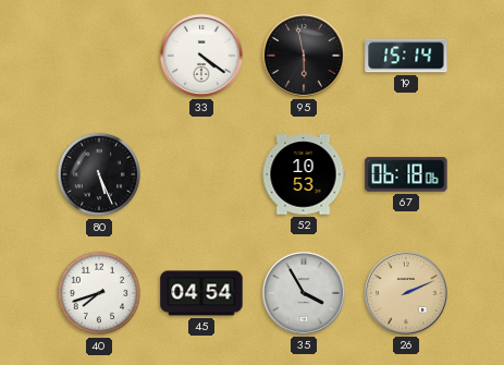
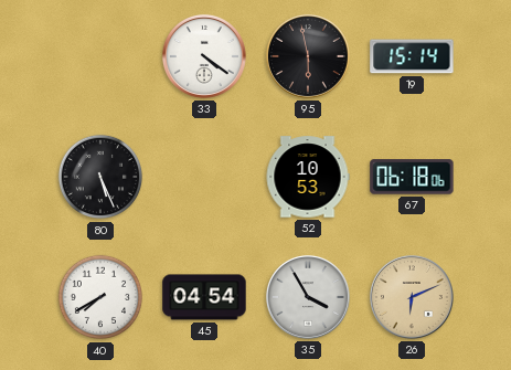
40: 7:42 -> 7:40
26: 2:11 -> 6:11
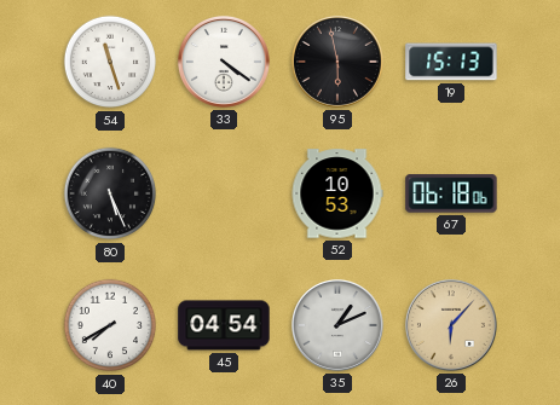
54: none -> 11:27
19: 15:14 -> 15:13
35: 3:55 -> 1:11
26: 6:11 -> 6:07
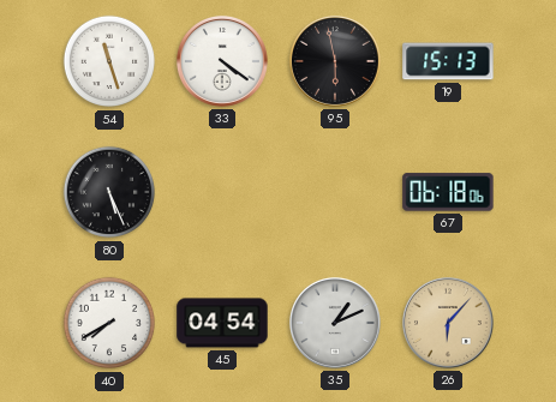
52: 10:53 -> none
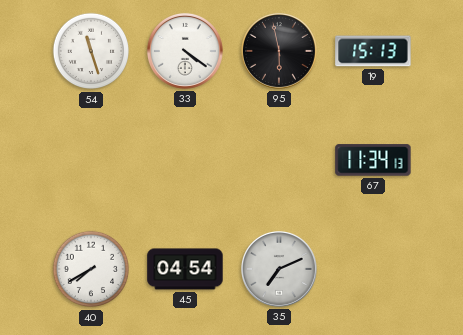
80: 5:26 -> none
67: 06:18 -> 11:34
35: 1:11 -> 7:11
26: 6:07 -> none
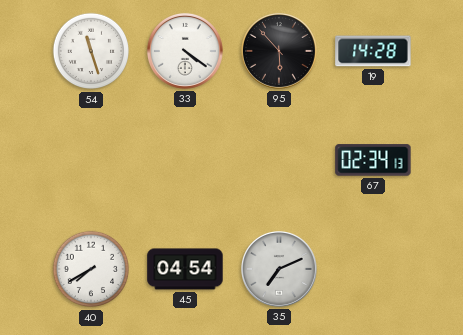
95: 5:58 -> 5:53
19: 15:13 -> 14:28
67: 11:34 -> 02:34
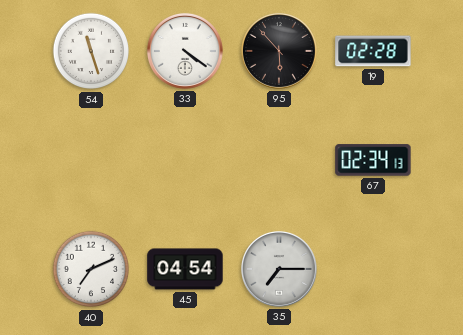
19: 14:28 -> 02:28
40: 7:40 -> 7:11
35: 7:11 -> 7:15
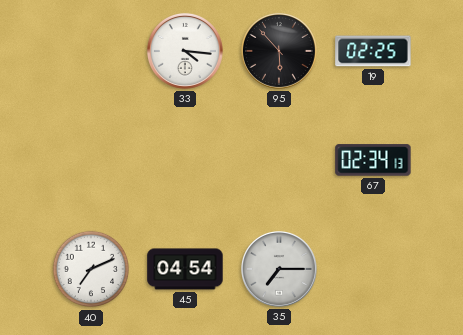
54: 11:27 -> none
33: 4:21 -> 4:16
19: 02:28 -> 02:25
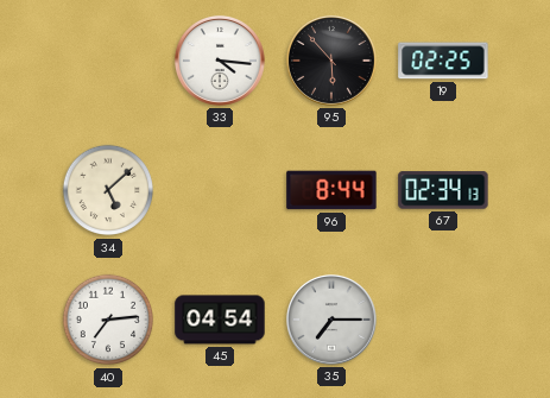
34: none -> 5:08
96: none -> 8:44
40: 7:11 -> 7:14
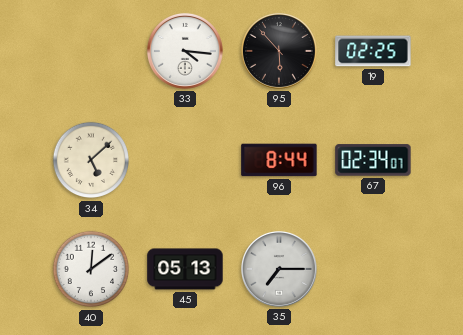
67: 02:34:13 -> 02:34:07
40: 7:14 -> 12:09
45: 04:54 -> 05:13
